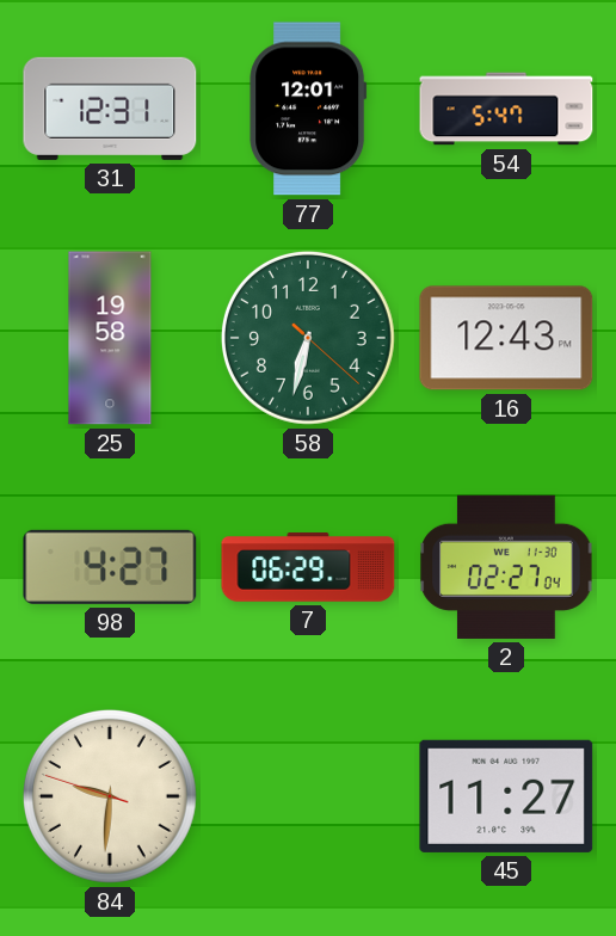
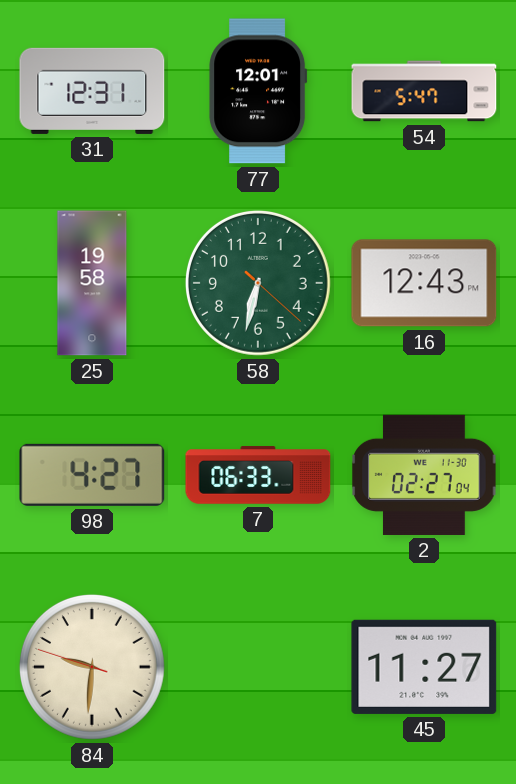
7: 06:29 -> 06:33
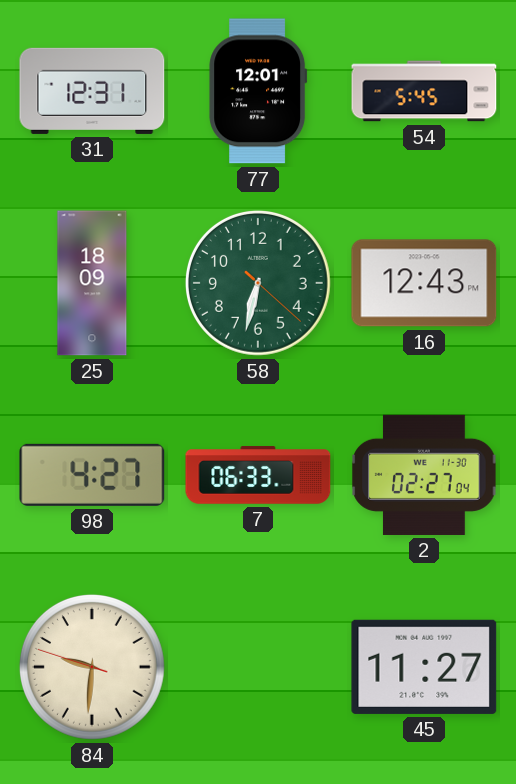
54: 5:47 -> 5:45
25: 19:58 -> 18:09
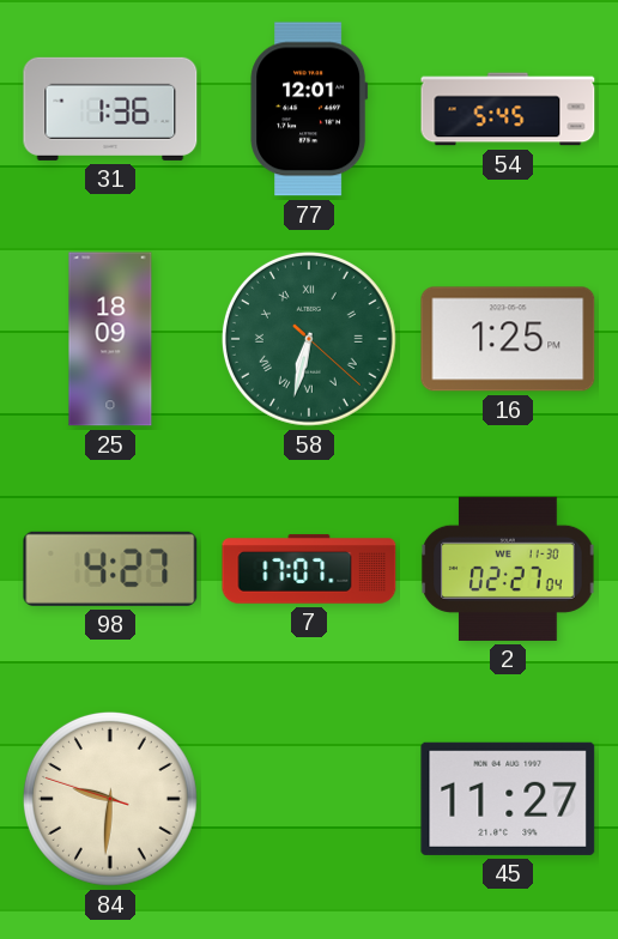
31: 12:31 -> 1:36
58 numerals: Arabic -> Roman
16: 12:43 -> 1:25
7: 06:33 -> 17:07
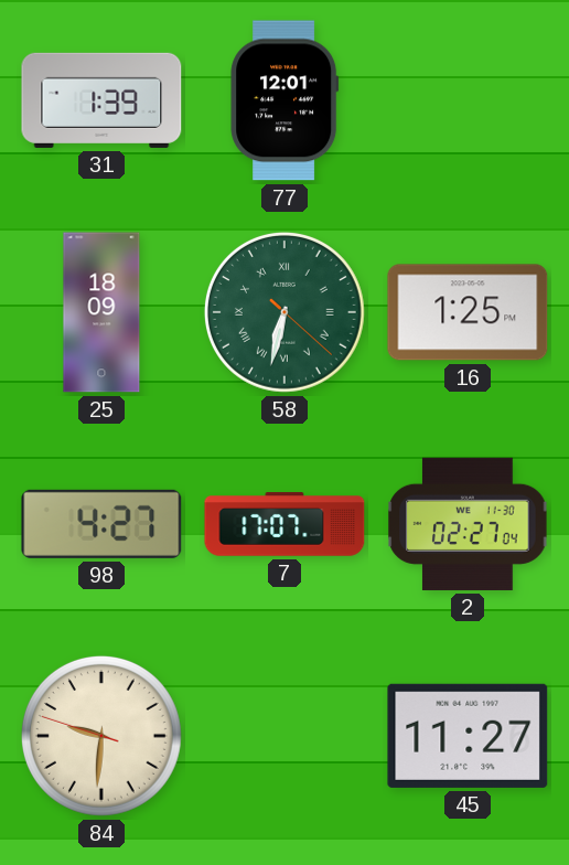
31: 1:36 -> 1:39
54: 5:45 -> none
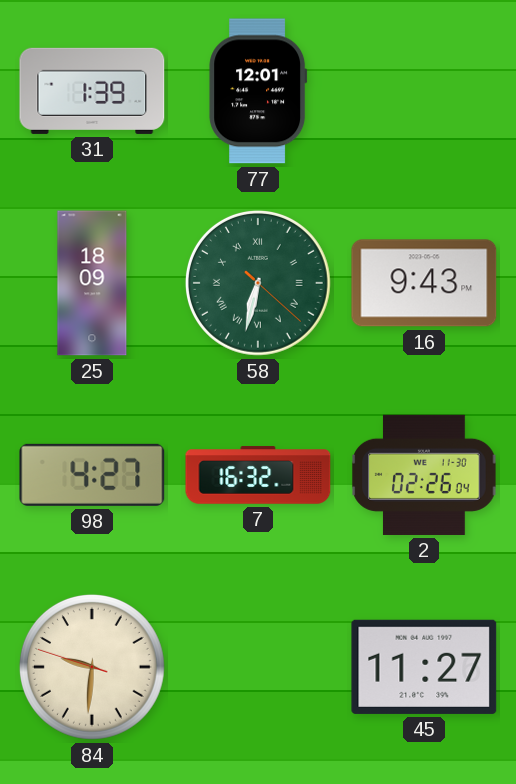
16: 1:25 -> 9:43
7: 17:07 -> 16:32
2: 02:27 -> 02:26
